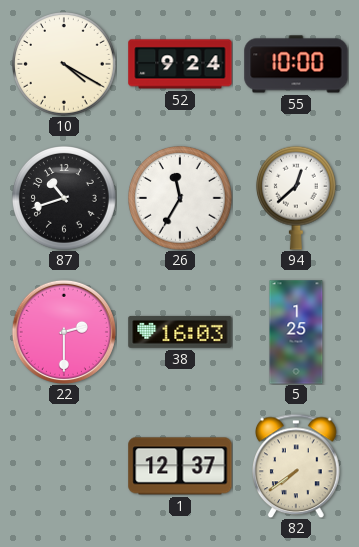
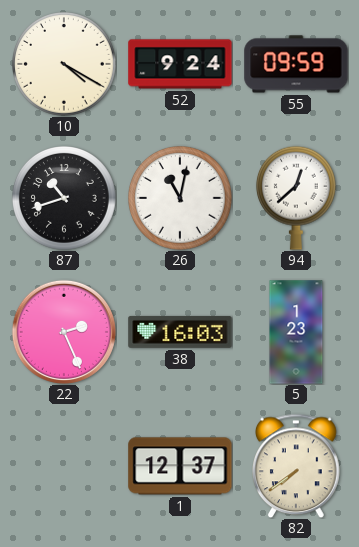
55: 10:00 -> 09:59
26: 11:35 -> 11:02
22: 2:30 -> 2:26
5: 1:25 -> 1:23
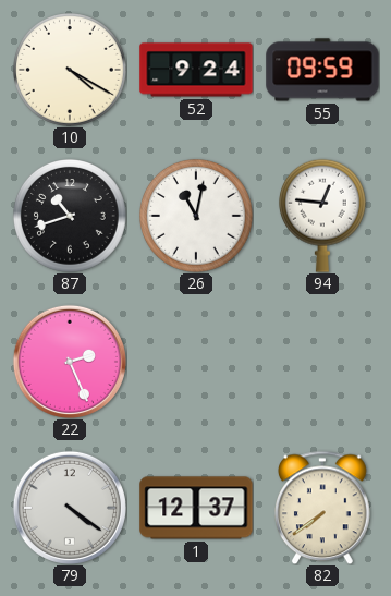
94: 12:38 -> 12:46
38: 16:03 -> none
5: 1:23 -> none
79: none -> 4:21
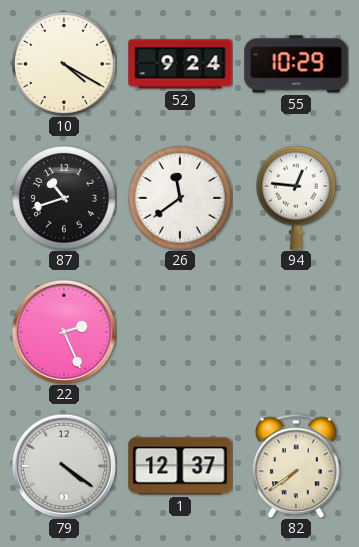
55: 09:59 -> 10:29
26: 11:02 -> 11:39
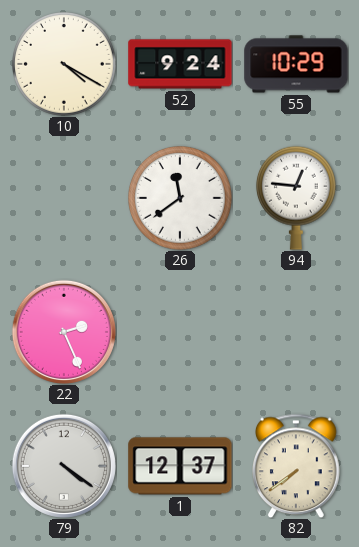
87: 10:42 -> none
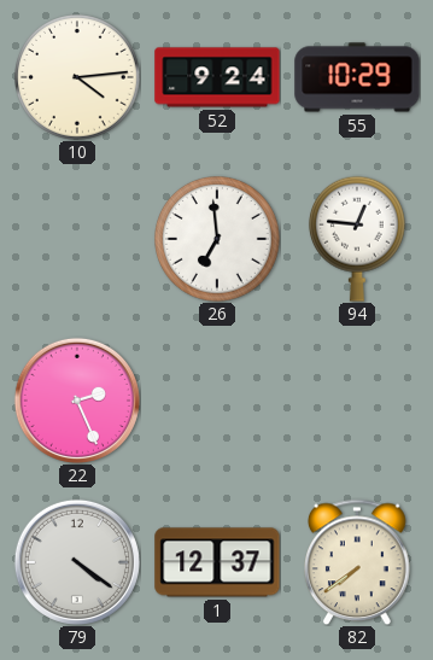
10: 4:20 -> 4:14
26: 11:39 -> 6:59
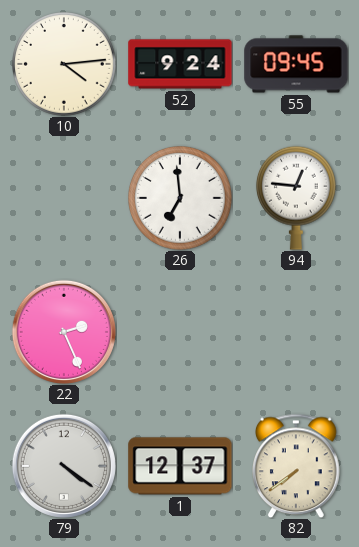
55: 10:29 -> 09:45
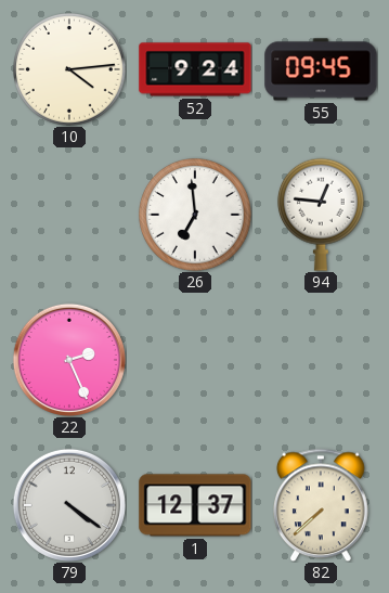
82: 7:39 -> 7:38
